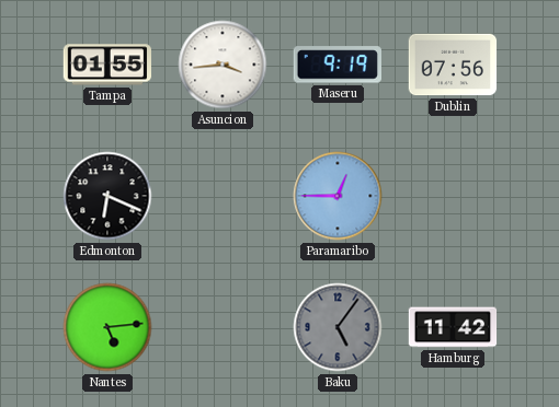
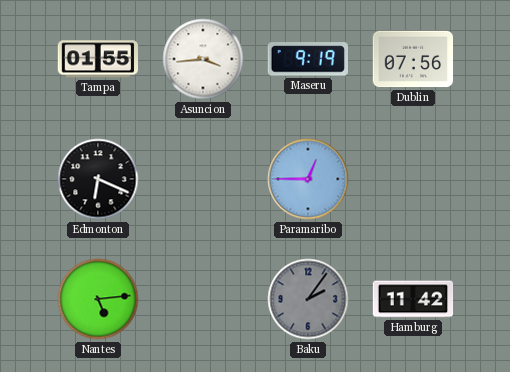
Baku: 5:06 -> 2:06
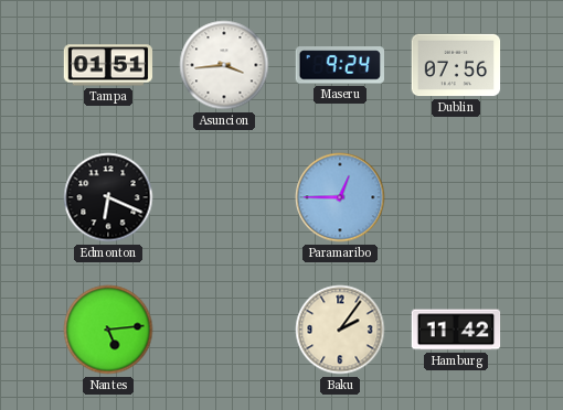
Tampa: 01:55 -> 01:51
Maseru: 9:19 -> 9:24
Baku dial: grey -> cream
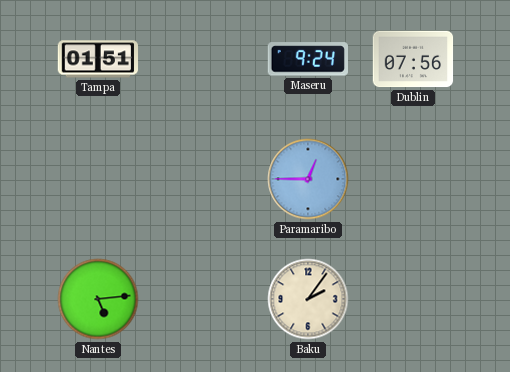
Asuncion: 3:44 -> none
Edmonton: 6:19 -> none
Hamburg: 11:42 -> none
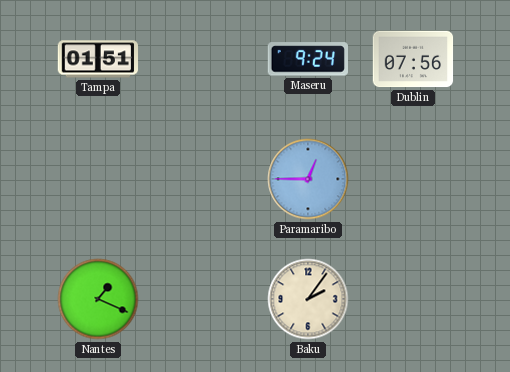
Nantes: 5:14 -> 1:19
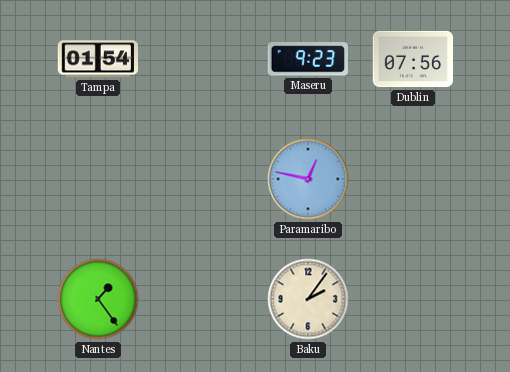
Tampa: 01:51 -> 01:54
Maseru: 9:24 -> 9:23
Paramaribo: 12:45 -> 12:47
Nantes: 1:19 -> 1:24
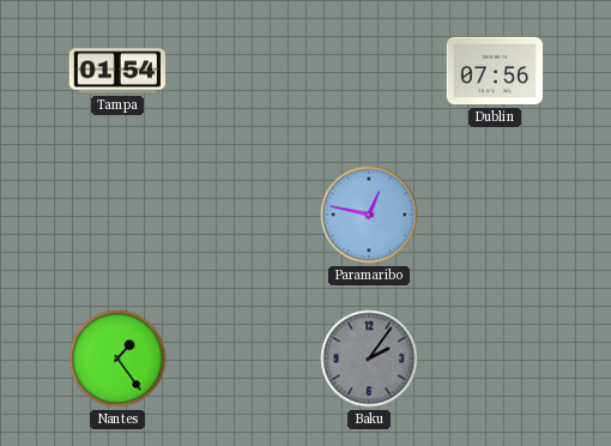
Maseru: 9:23 -> none
Baku dial: cream -> grey
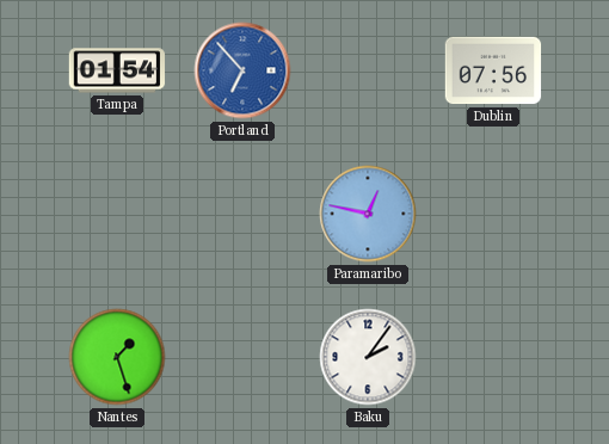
Portland: none -> 6:53
Nantes: 1:24 -> 1:27
Baku dial: grey -> white
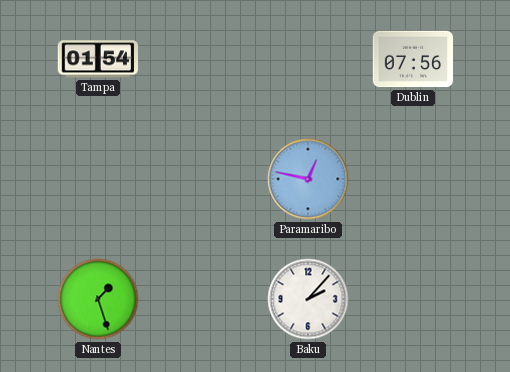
Portland: 6:53 -> none
Baku: 2:06 -> 2:07
